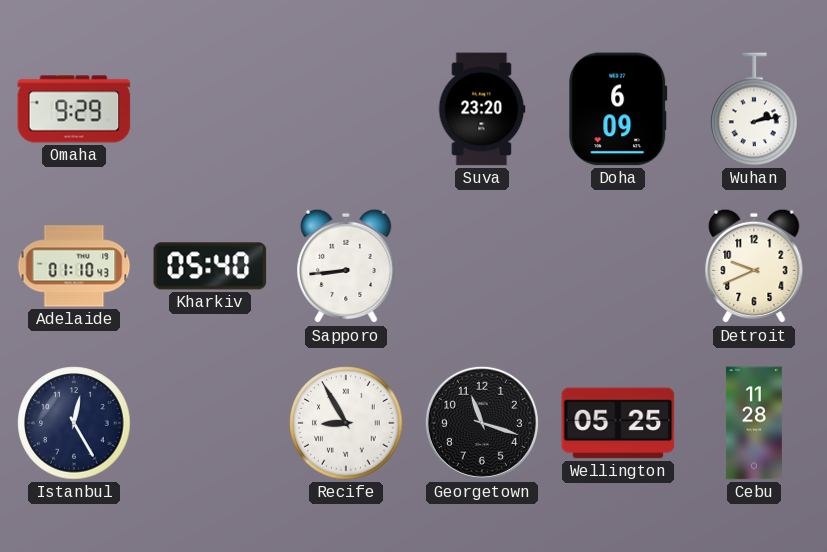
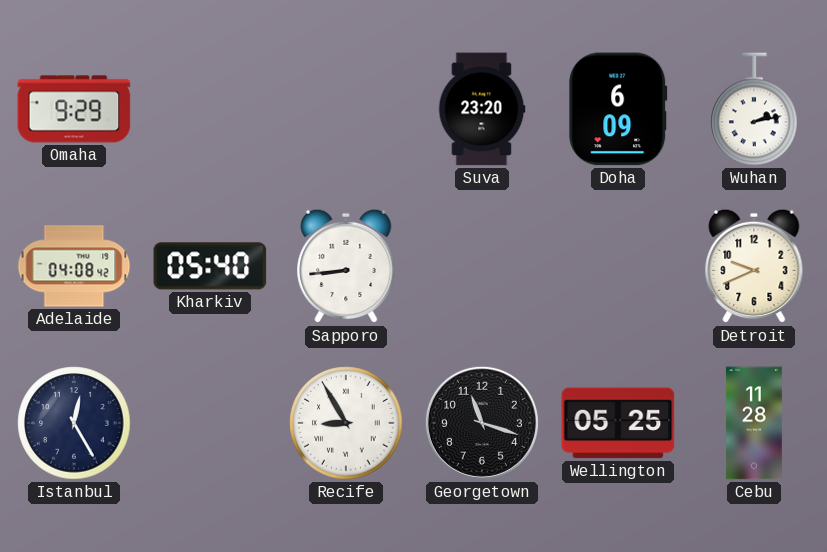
Adelaide: 01:10 -> 04:08
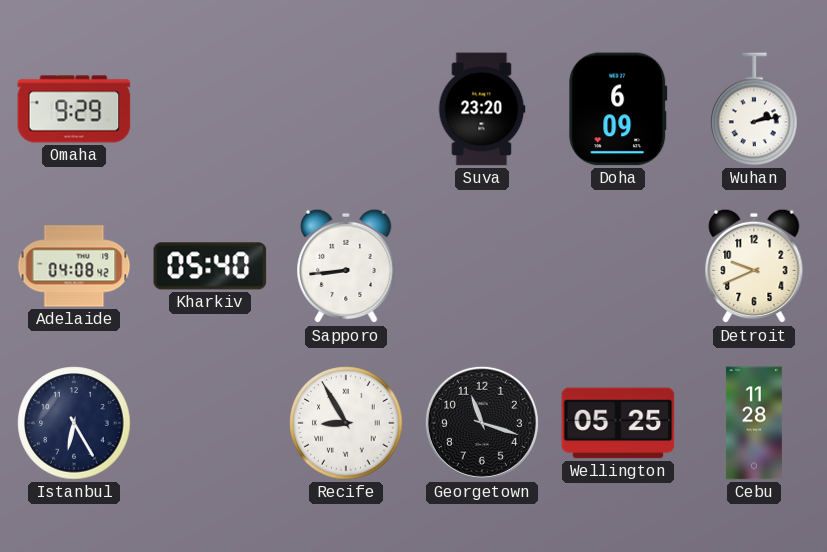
Istanbul: 12:25 -> 6:25
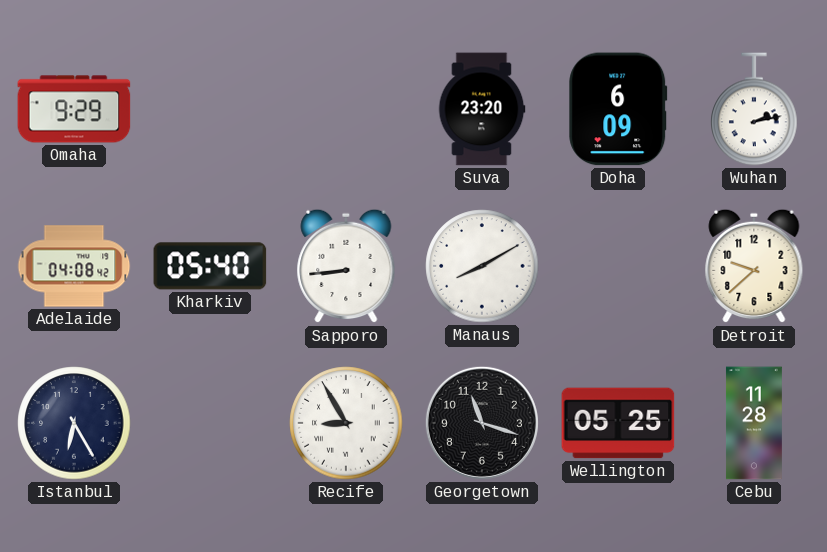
Manaus: none -> 8:10
Detroit: 9:41 -> 9:38
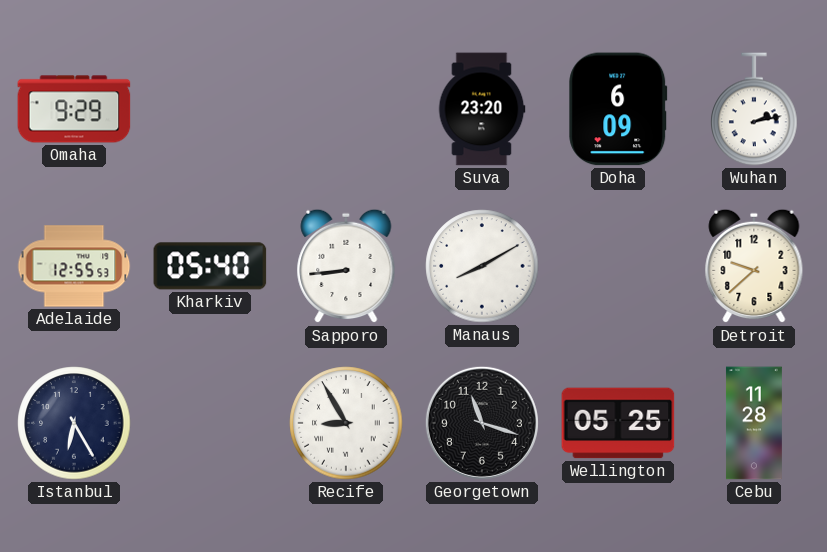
Adelaide: 04:08 -> 12:55
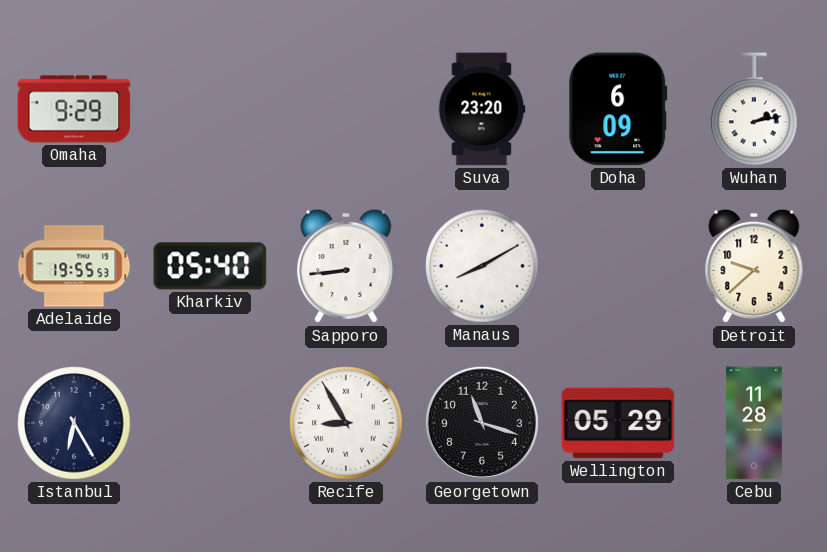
Adelaide: 12:55 -> 19:55
Wellington: 05:25 -> 05:29
